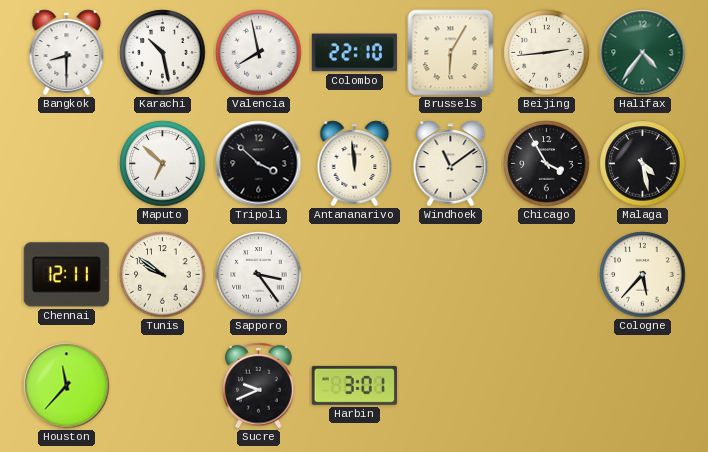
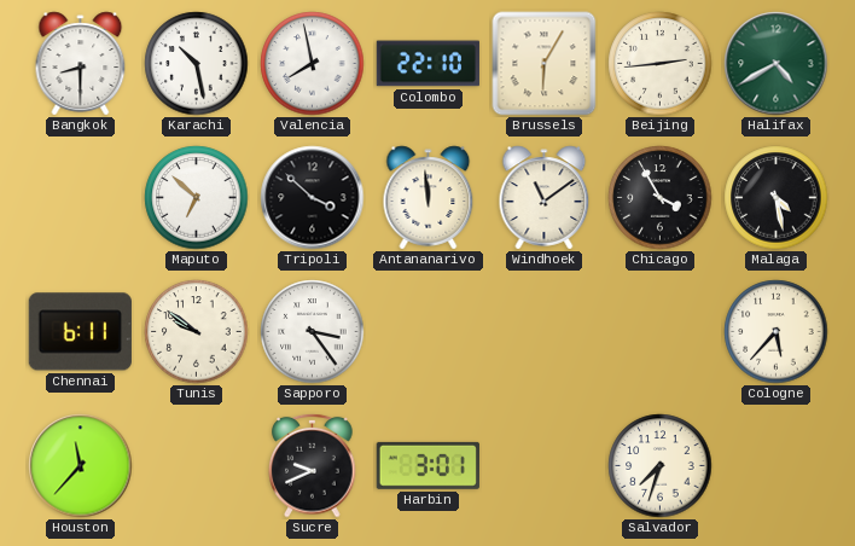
Halifax: 4:36 -> 4:40
Chennai: 12:11 -> 6:11
Salvador: none -> 7:33
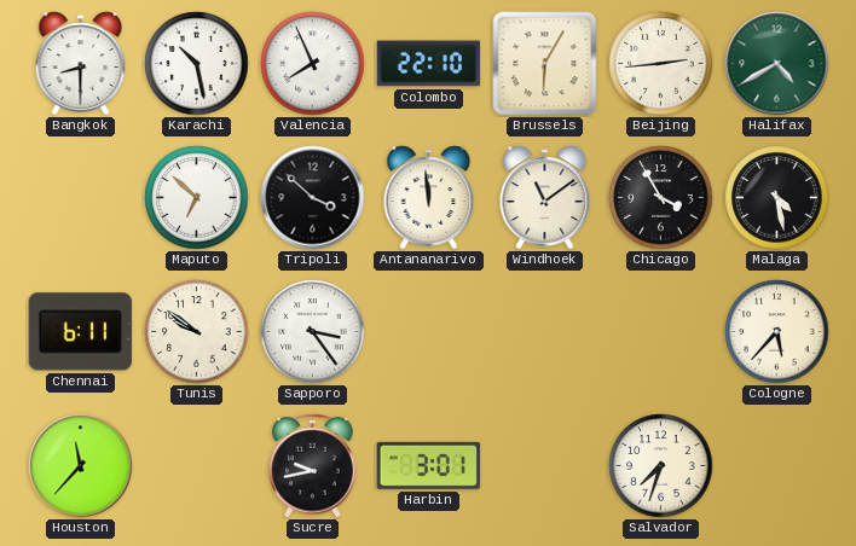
Valencia: 7:58 -> 7:56
Sucre: 9:41 -> 9:43
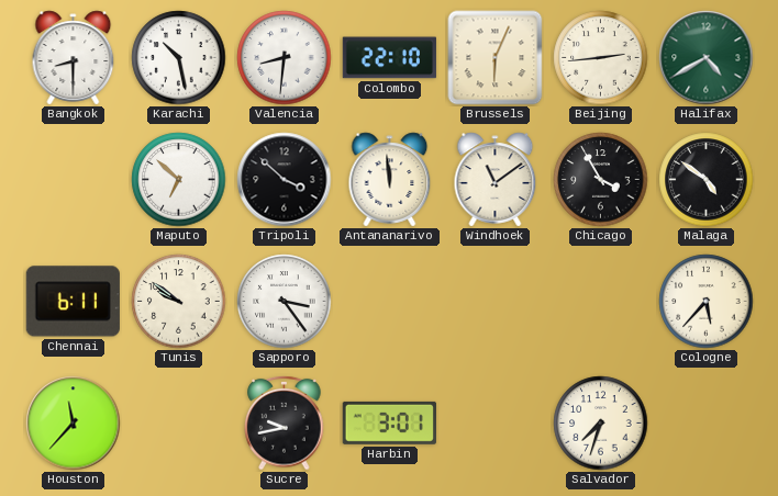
Valencia: 7:56 -> 8:31
Brussels: 6:05 -> 6:04
Malaga: 4:28 -> 4:51
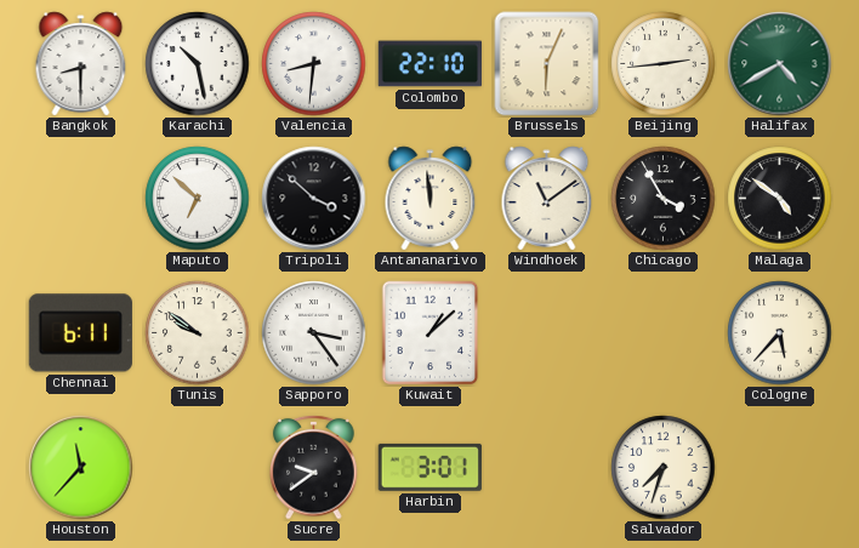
Kuwait: none -> 1:08
Sucre: 9:43 -> 9:39
